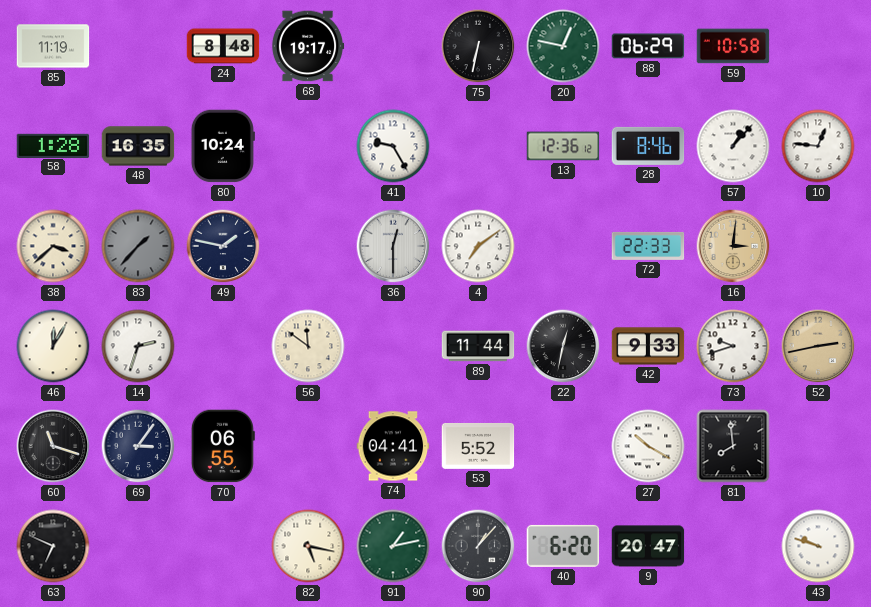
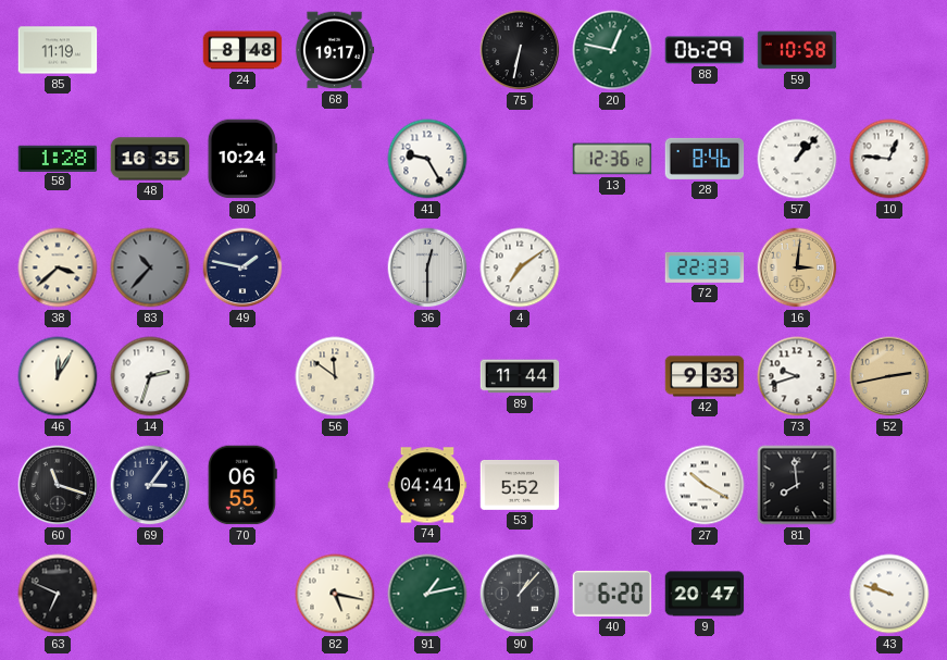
83: 1:37 -> 10:37
22: 12:32 -> none
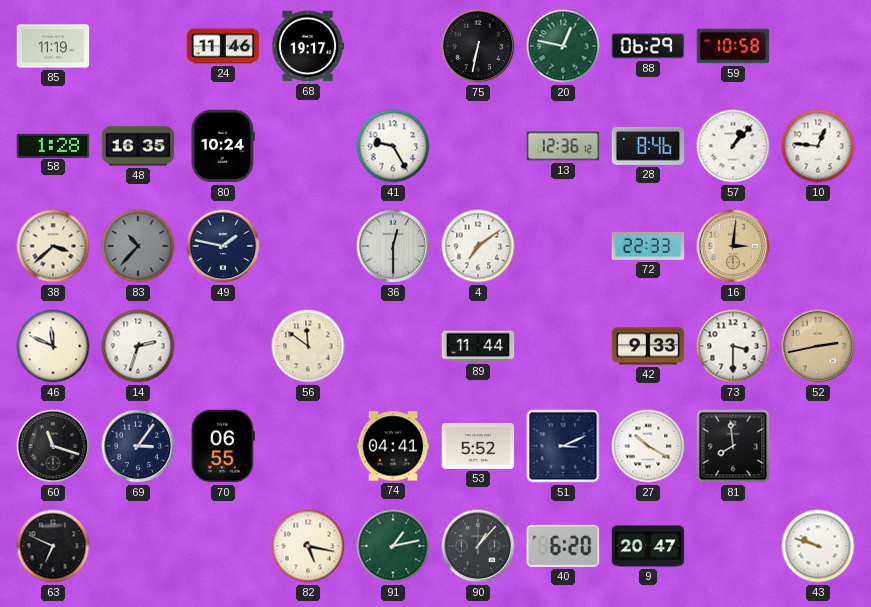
24: 8:48 -> 11:46
46: 12:05 -> 11:49
73: 9:42 -> 3:30
51: none -> 3:11
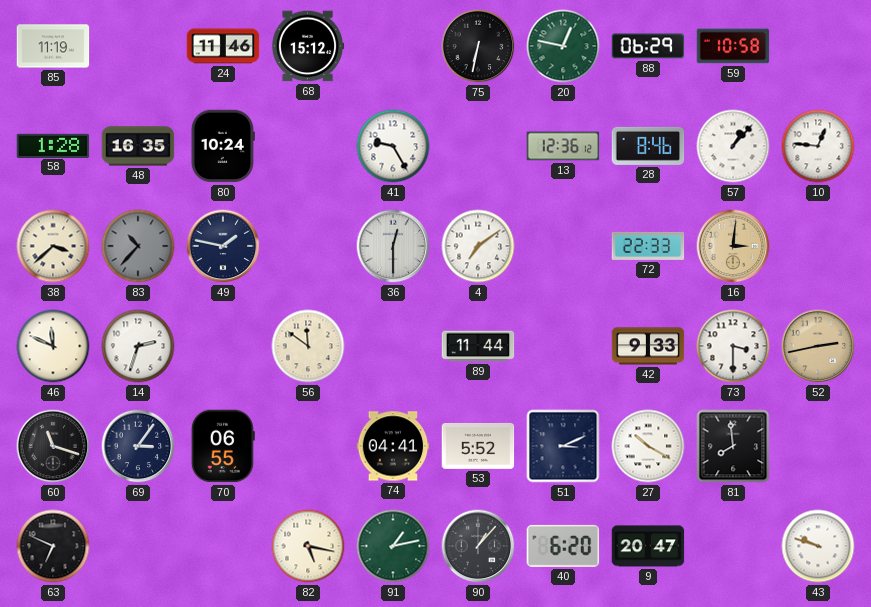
68: 19:17 -> 15:12
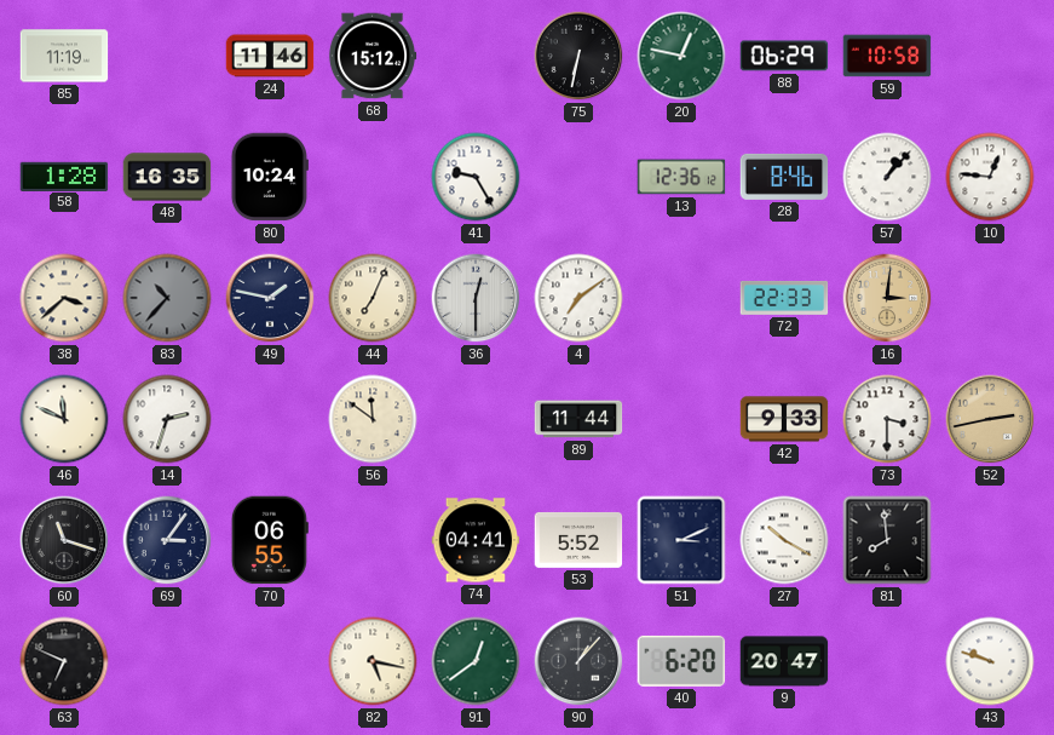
44: none -> 7:04
91: 1:13 -> 12:39
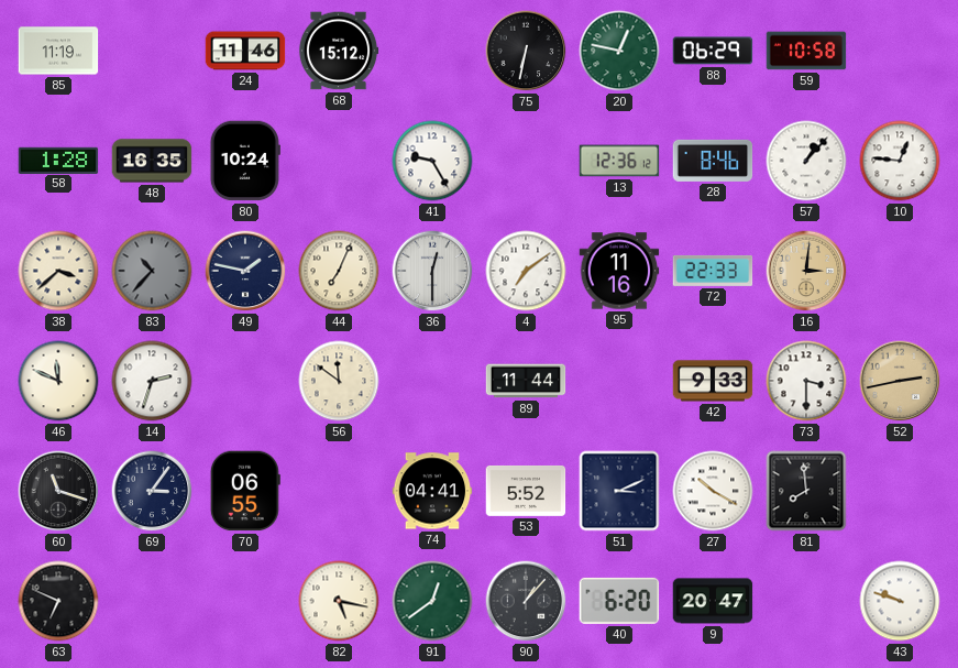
95: none -> 11:16
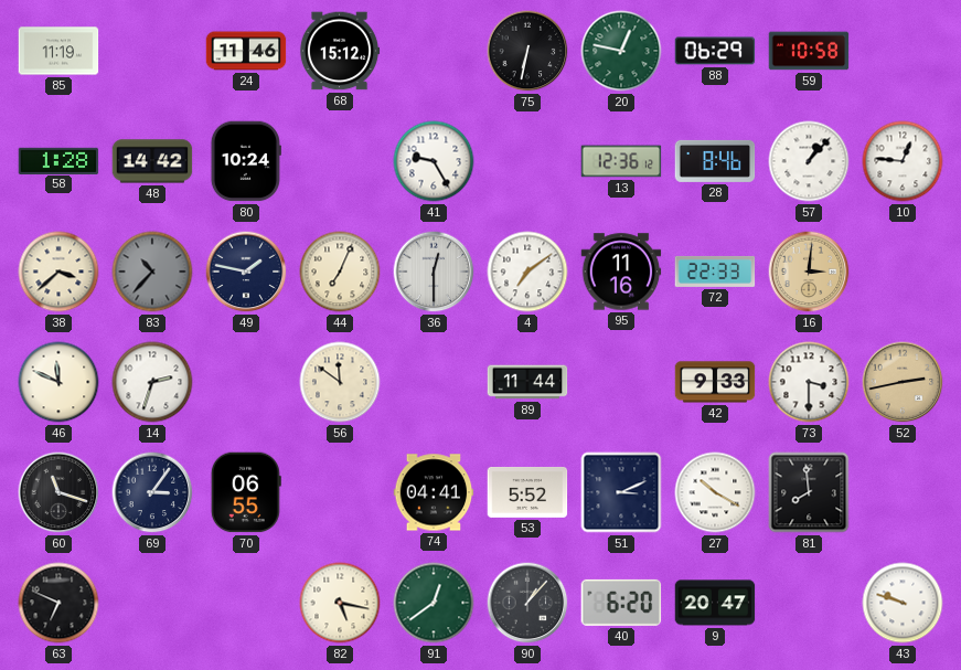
48: 16:35 -> 14:42
